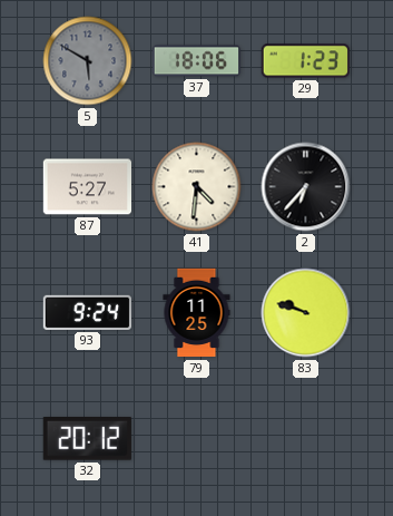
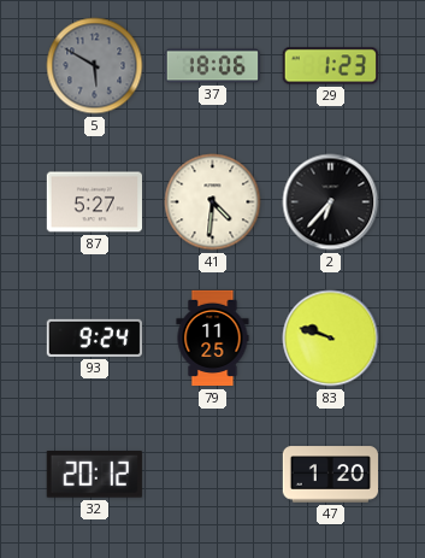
47: none -> 1:20
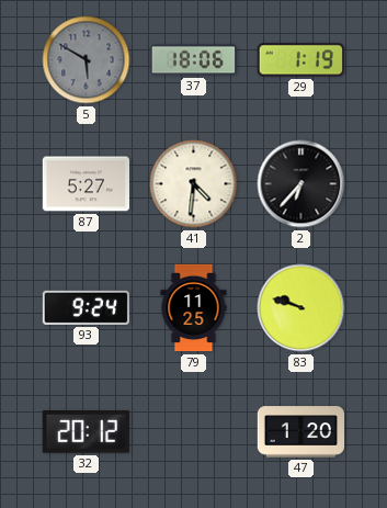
29: 1:23 -> 1:19
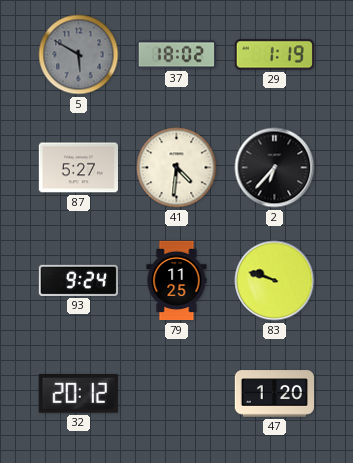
37: 18:06 -> 18:02
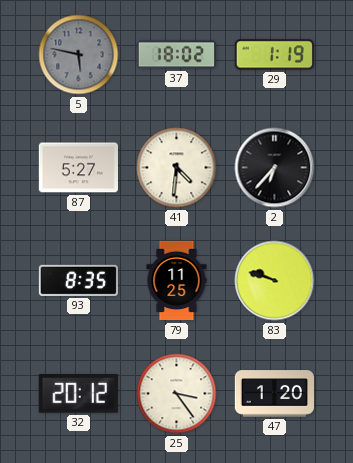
5: 5:50 -> 5:47
93: 9:24 -> 8:35
25: none -> 3:24
